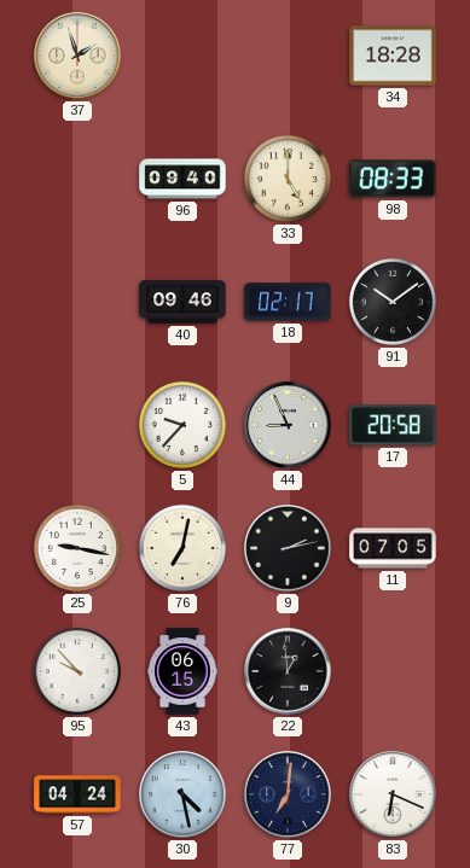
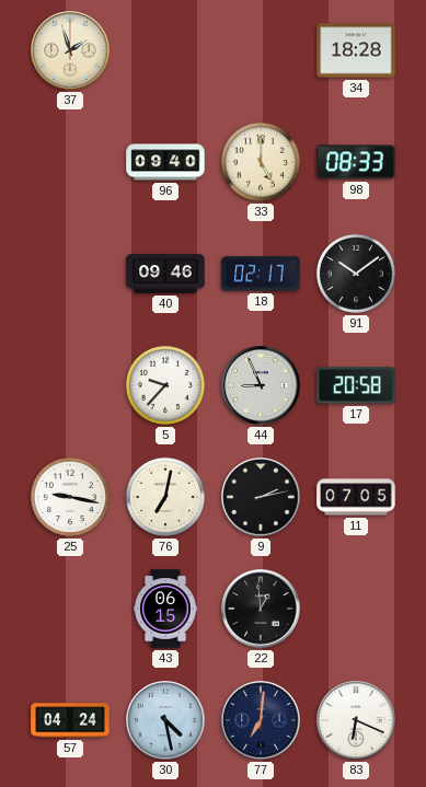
95: 9:53 -> none
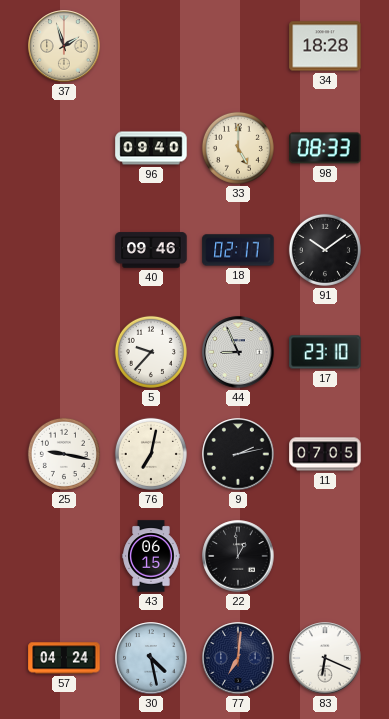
17: 20:58 -> 23:10
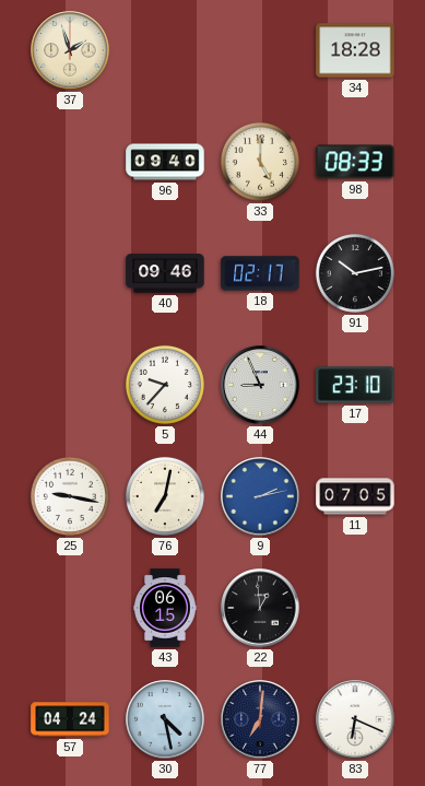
91: 10:09 -> 10:13
9 dial: black -> blue
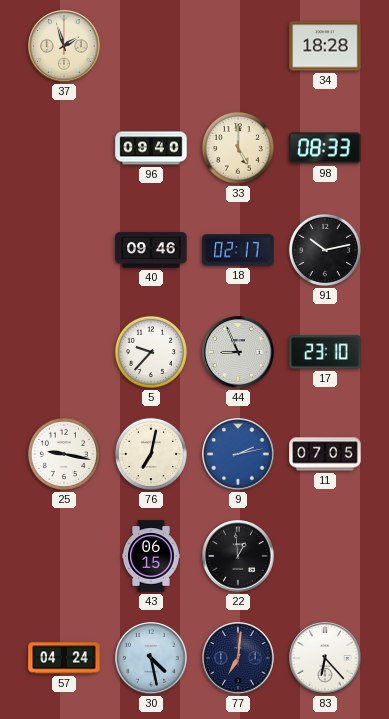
83: 6:19 -> 6:23
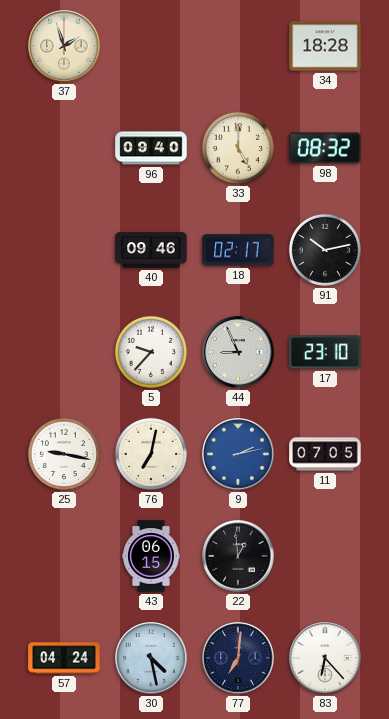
98: 08:33 -> 08:32
